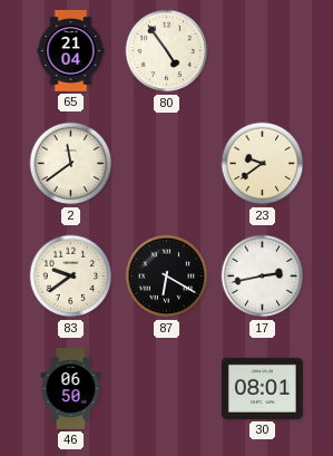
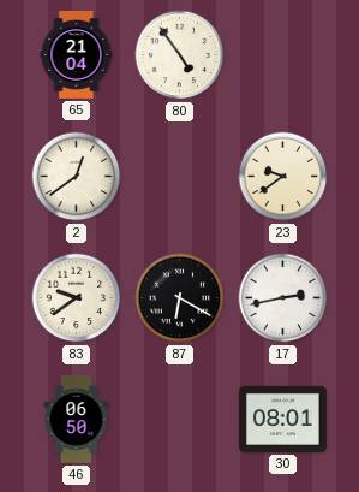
2: 11:39 -> 12:39
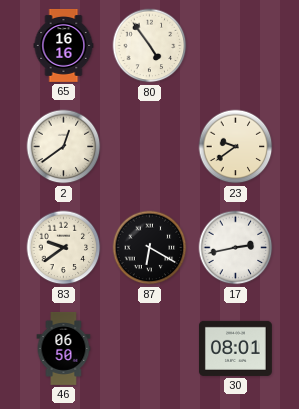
65: 21:04 -> 16:16
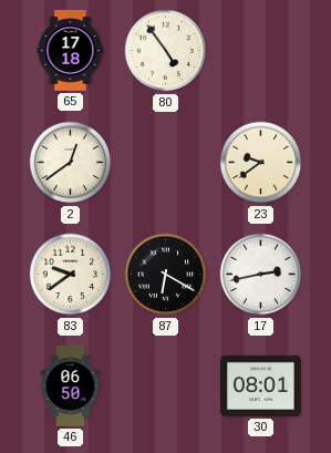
65: 16:16 -> 17:18
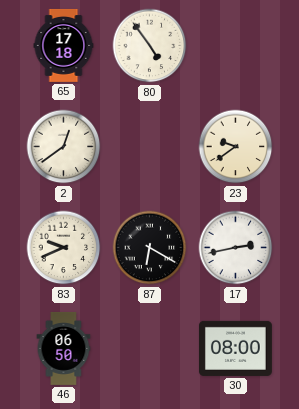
83: 9:39 -> 9:41
30: 08:01 -> 08:00
